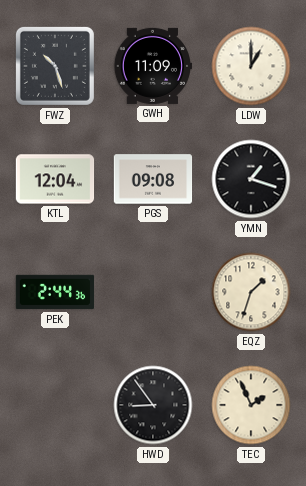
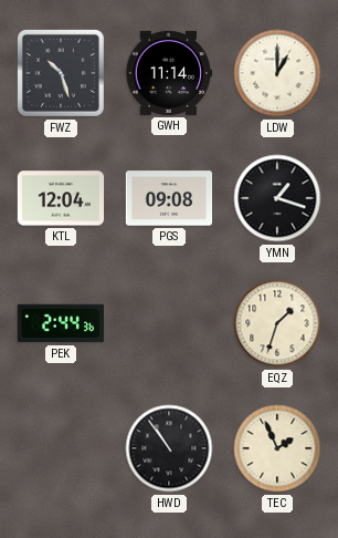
GWH: 11:09 -> 11:14
HWD: 8:54 -> 10:54
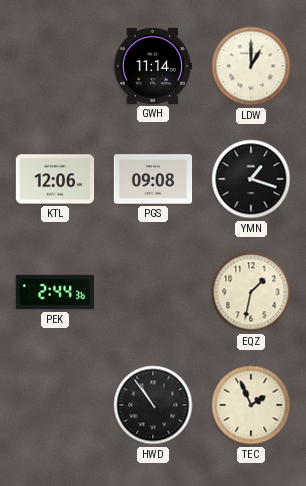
FWZ: 10:27 -> none
KTL: 12:04 -> 12:06
EQZ: 1:33 -> 1:32
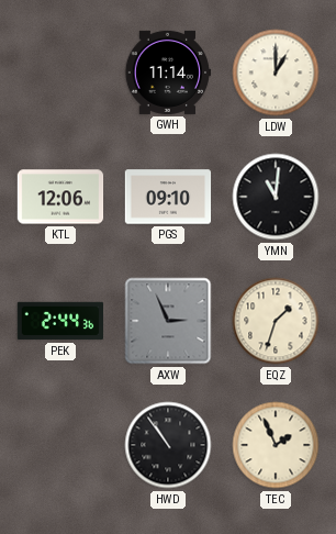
PGS: 09:08 -> 09:10
YMN: 1:18 -> 11:01
AXW: none -> 2:56
EQZ: 1:32 -> 1:33
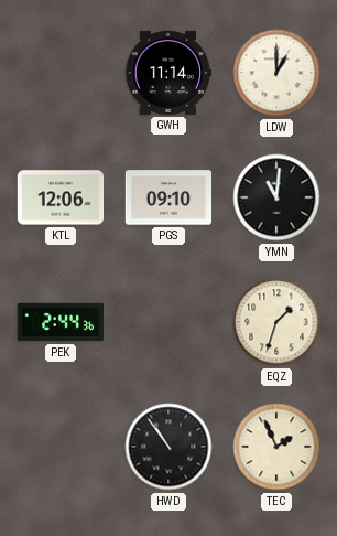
AXW: 2:56 -> none
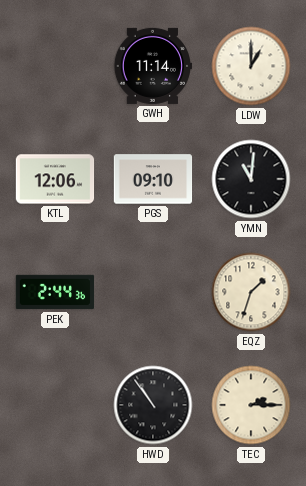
TEC: 1:56 -> 2:15
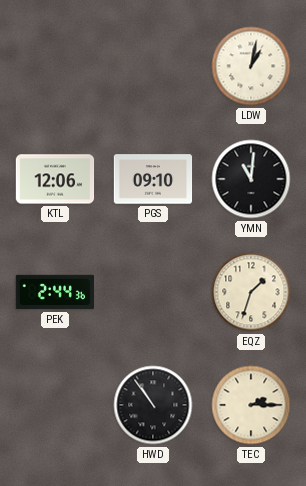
GWH: 11:14 -> none
LDW: 1:00 -> 1:02
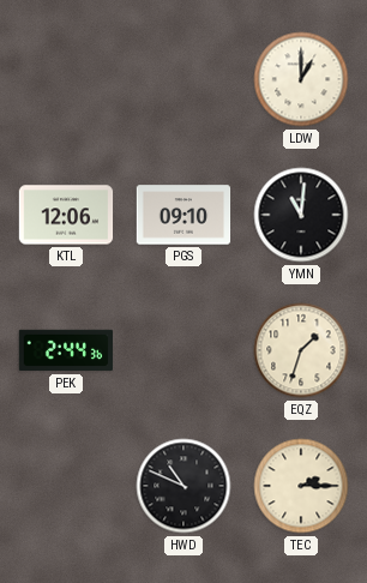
LDW: 1:02 -> 1:00
HWD: 10:54 -> 10:49
